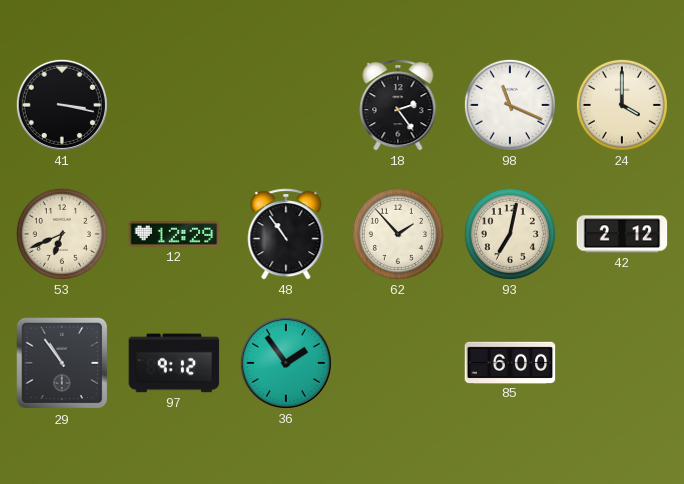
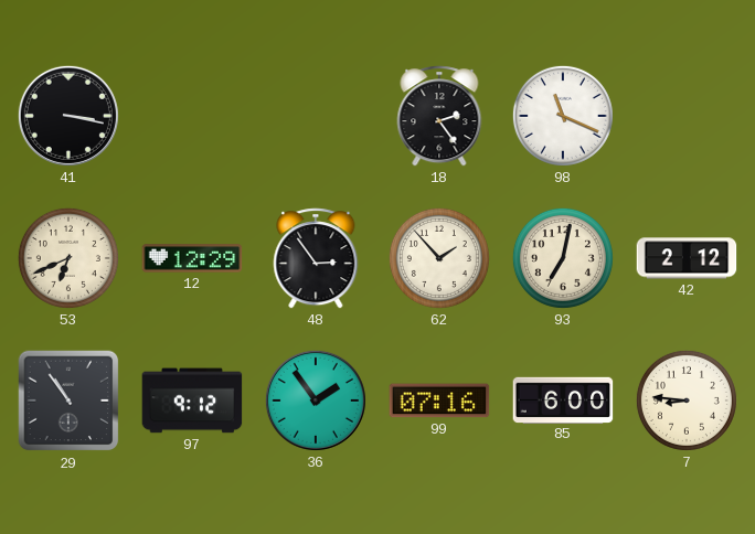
24: 4:00 -> none
48: 10:54 -> 2:54
99: none -> 07:16
7: none -> 8:46
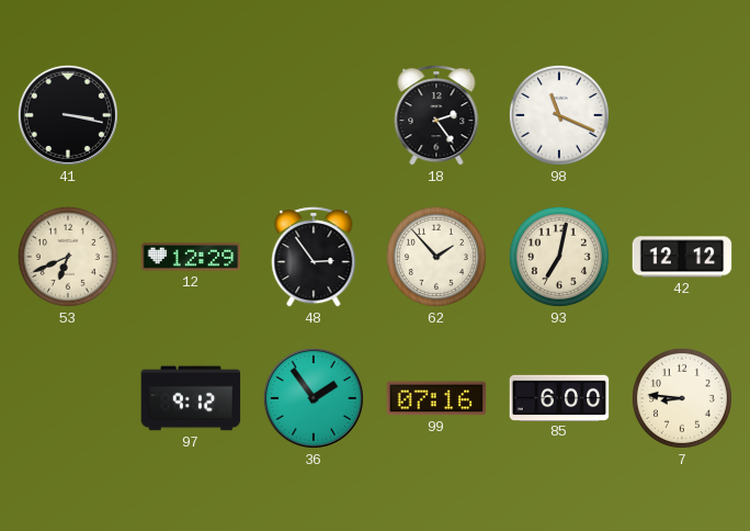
42: 2:12 -> 12:12
29: 10:54 -> none
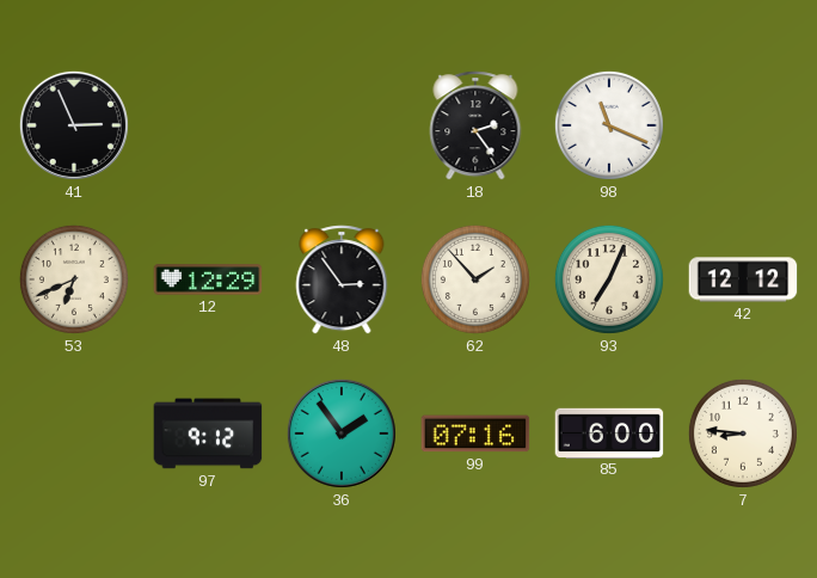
41: 3:17 -> 2:56
93: 7:02 -> 7:04
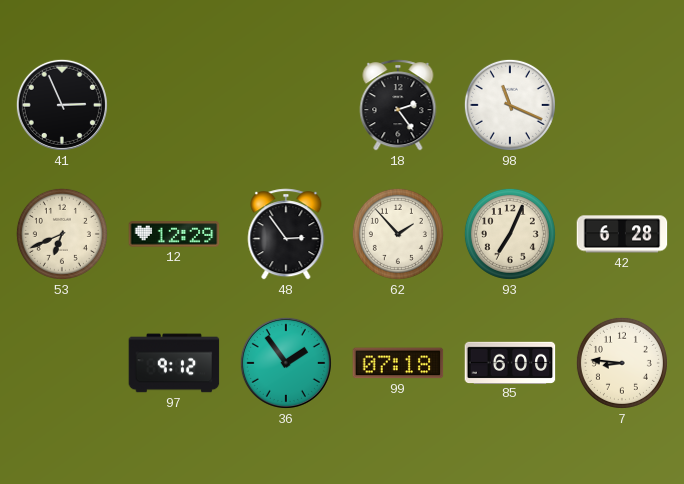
42: 12:12 -> 6:28
99: 07:16 -> 07:18
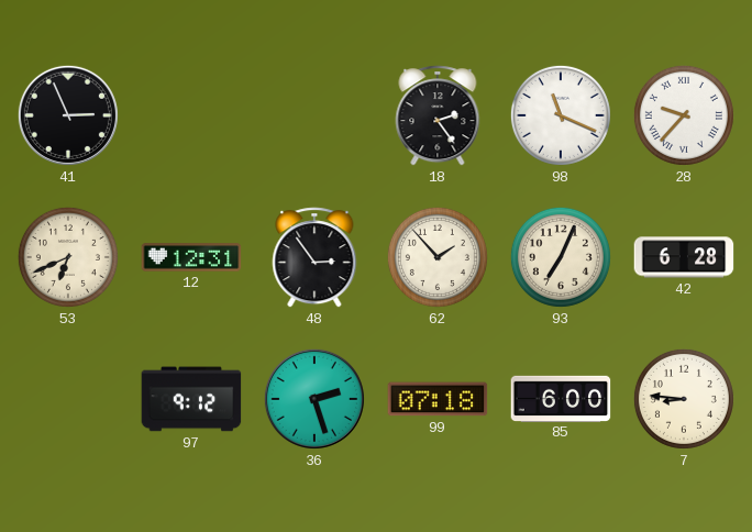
28: none -> 9:37
12: 12:29 -> 12:31
36: 1:54 -> 2:27
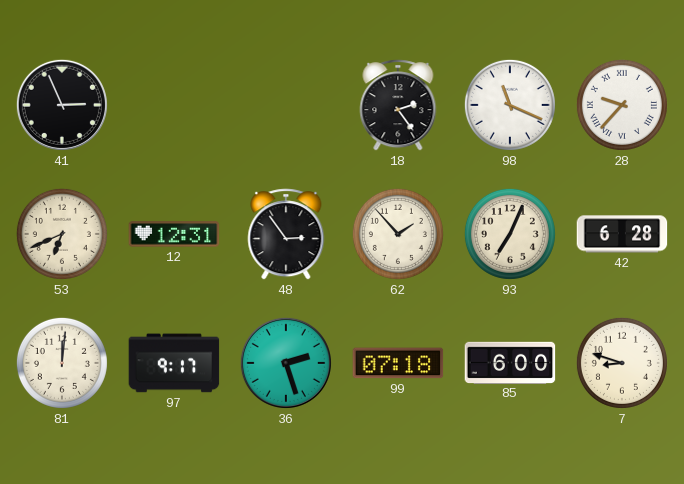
81: none -> 12:01
97: 9:12 -> 9:17
7: 8:46 -> 8:48
